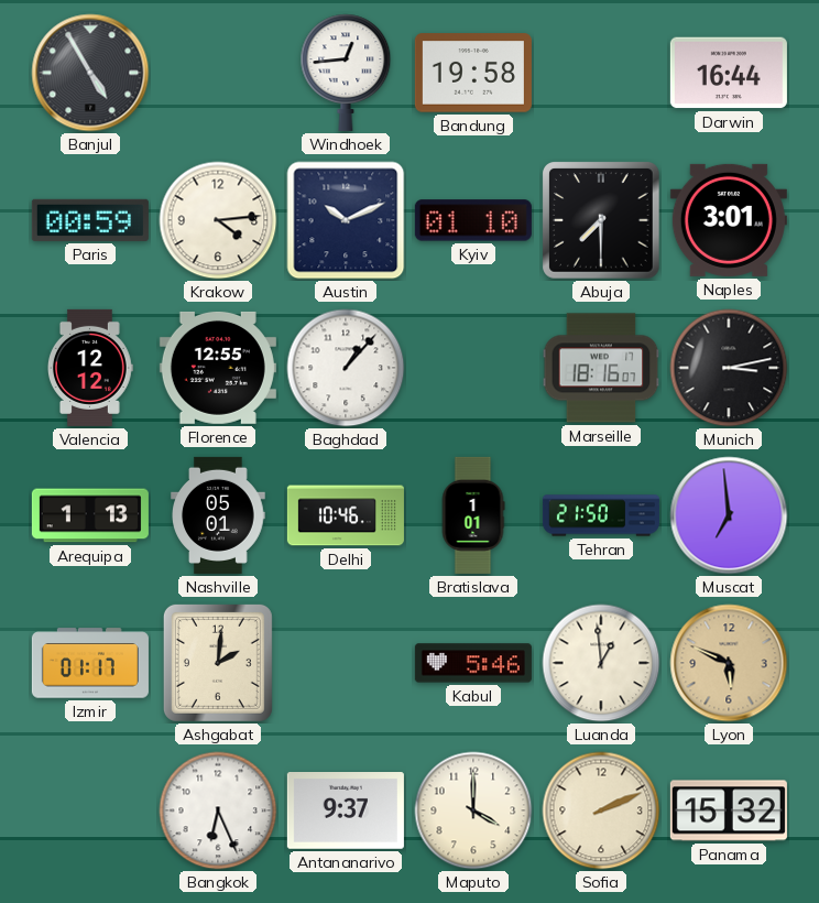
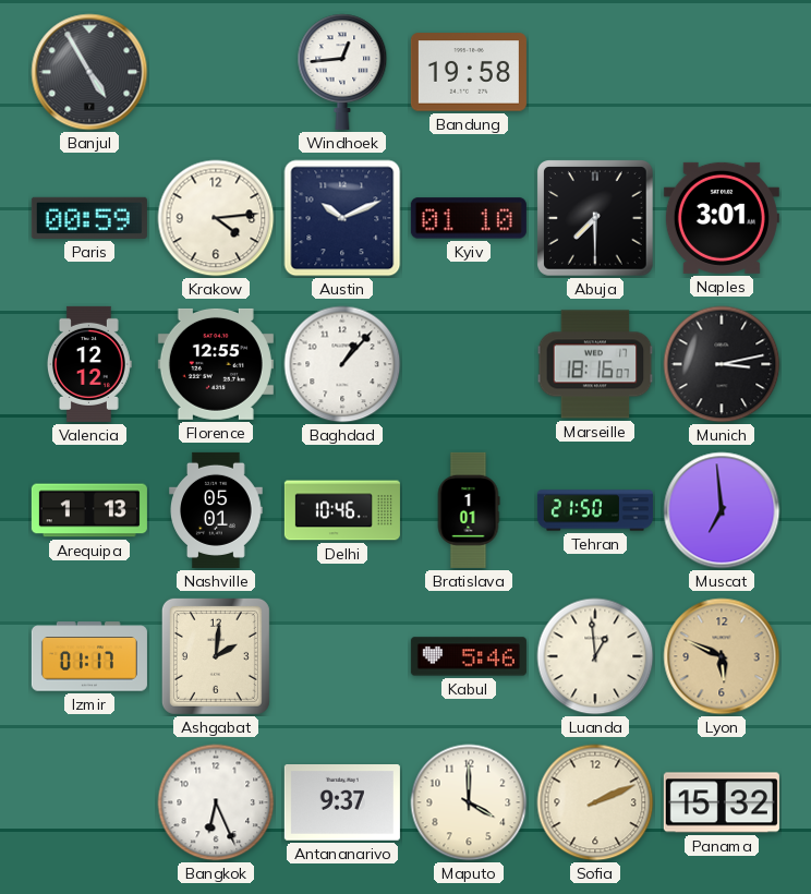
Darwin: 16:44 -> none
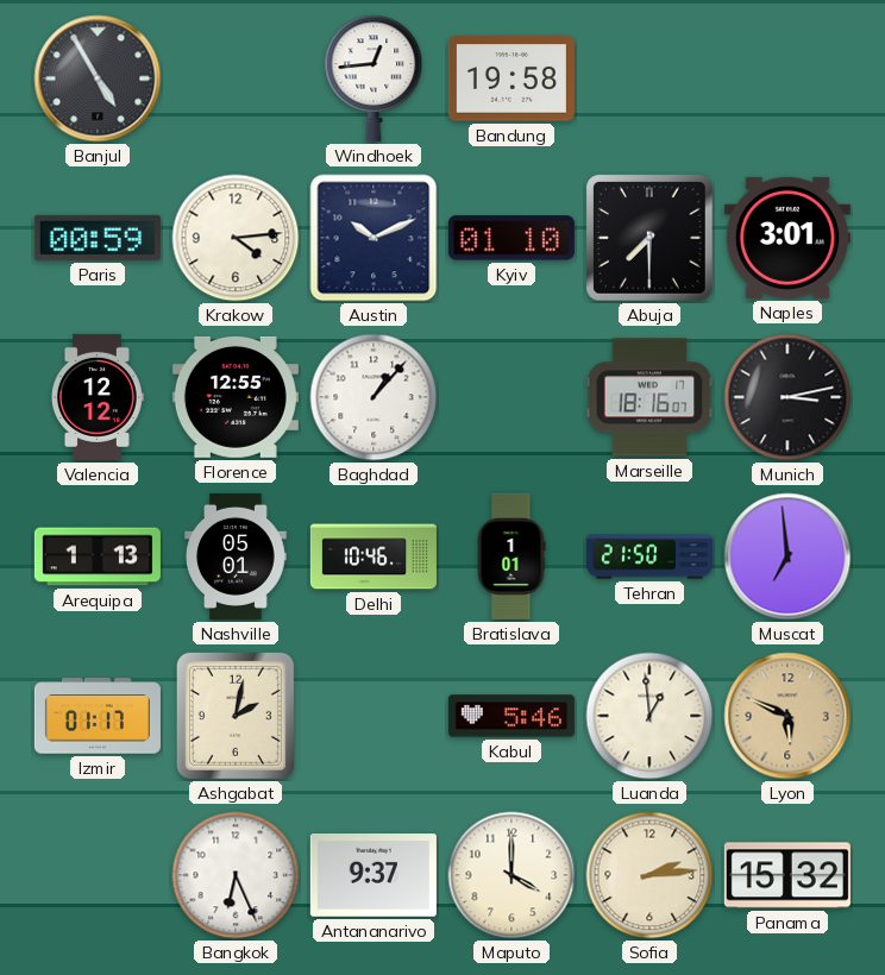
Ashgabat: 2:01 -> 2:02
Sofia: 2:11 -> 2:14
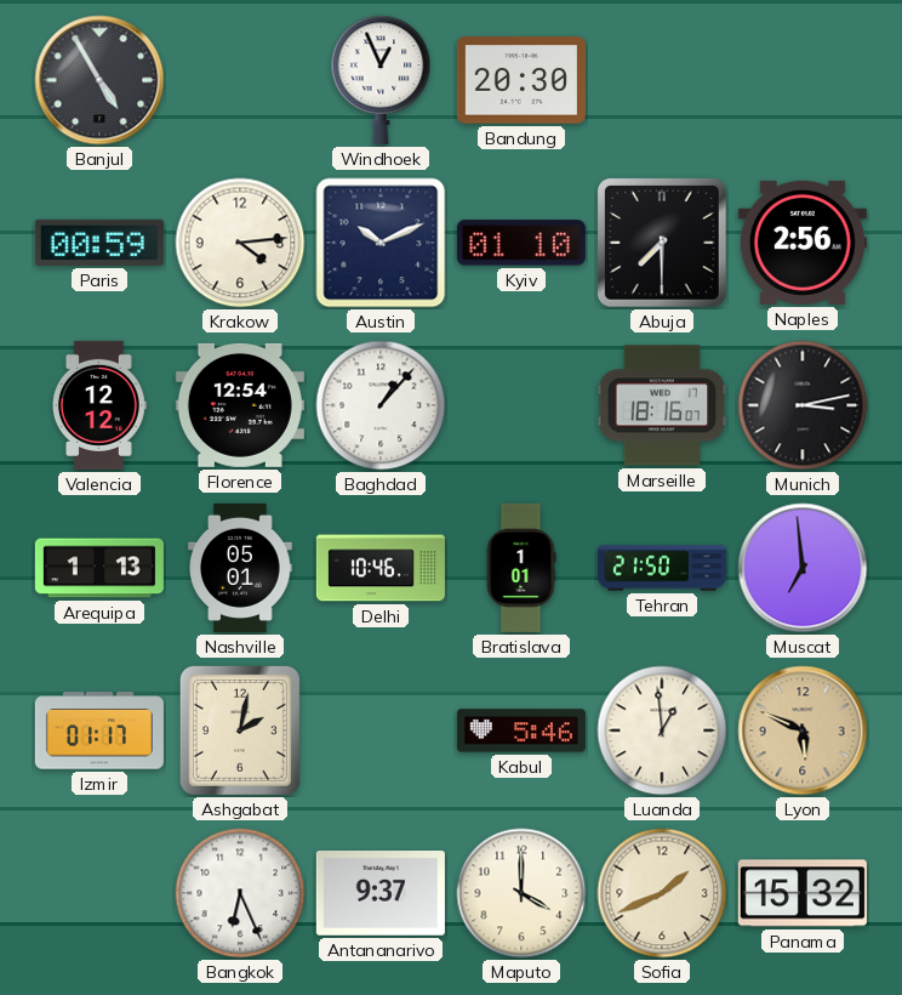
Windhoek: 12:44 -> 12:56
Bandung: 19:58 -> 20:30
Naples: 3:01 -> 2:56
Florence: 12:55 -> 12:54
Sofia: 2:14 -> 1:41
